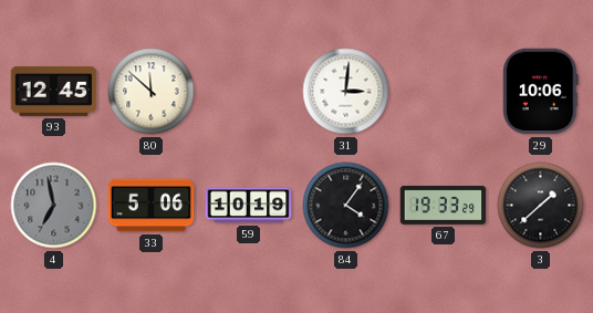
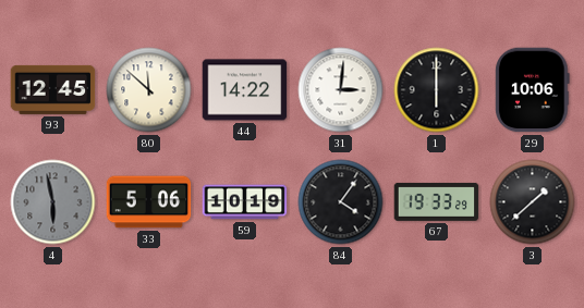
44: none -> 14:22
1: none -> 6:00
4: 6:58 -> 5:58
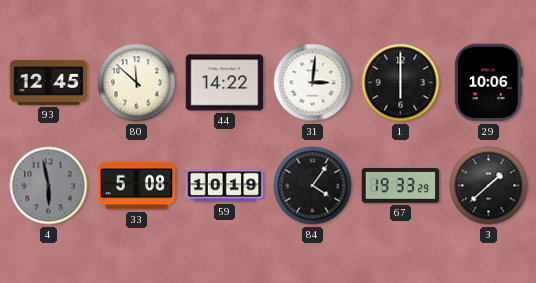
33: 5:06 -> 5:08
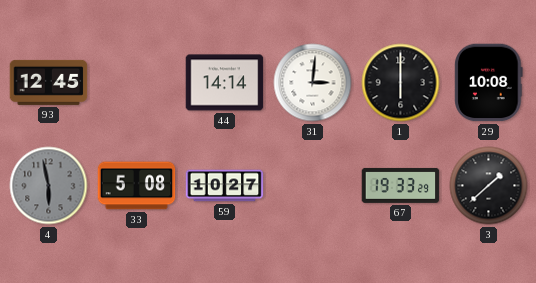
80: 11:52 -> none
44: 14:22 -> 14:14
29: 10:06 -> 10:08
59: 10:19 -> 10:27
84: 4:06 -> none
